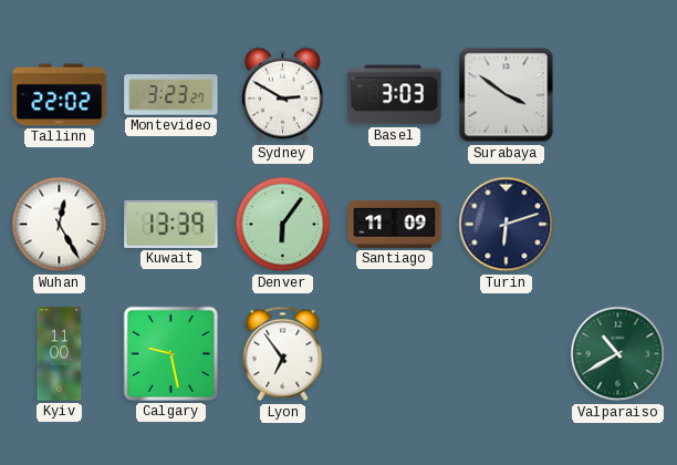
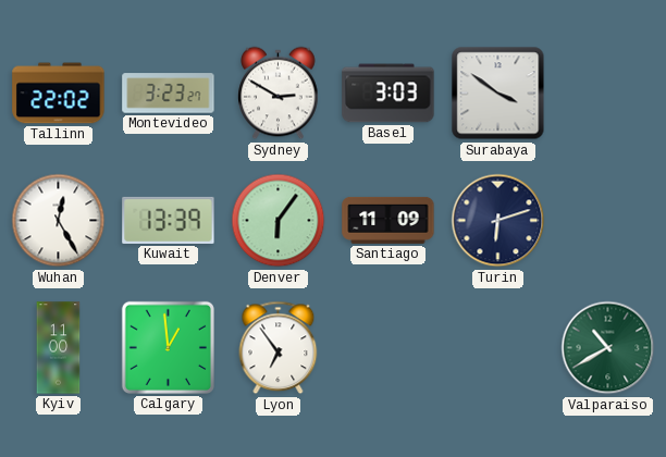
Calgary: 9:28 -> 12:59
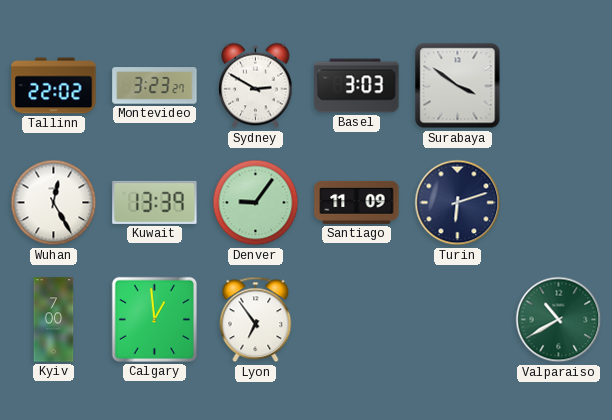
Denver: 6:06 -> 9:06
Kyiv: 11:00 -> 7:00
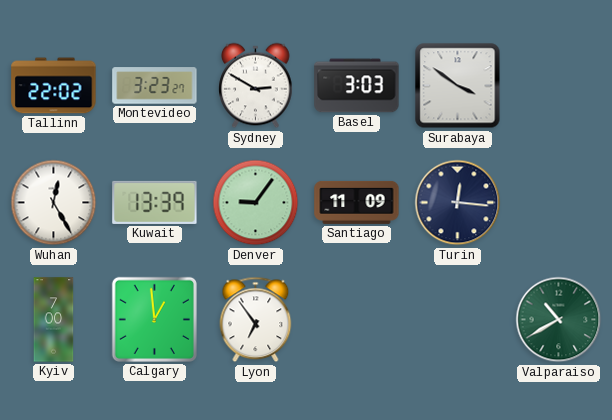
Turin: 6:12 -> 12:16
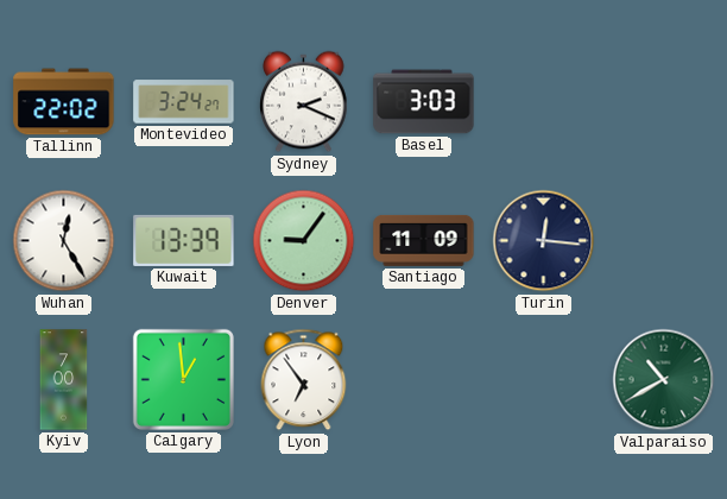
Montevideo: 3:23 -> 3:24
Sydney: 2:50 -> 2:19
Surabaya: 3:51 -> none
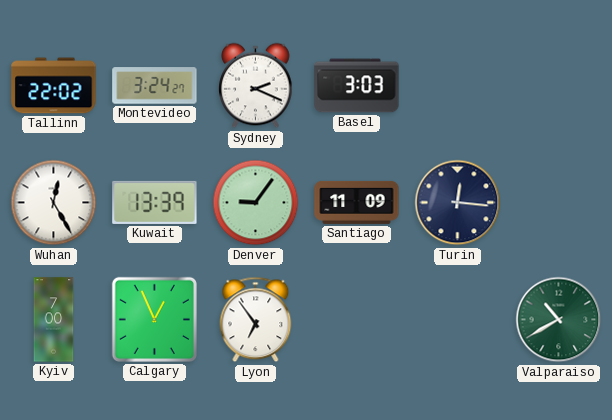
Calgary: 12:59 -> 12:56
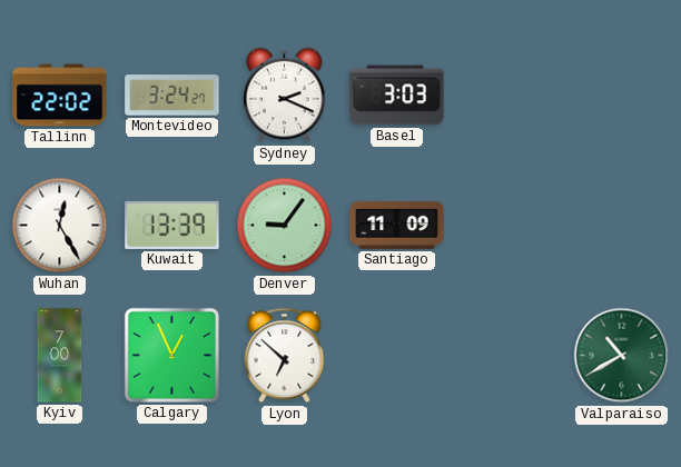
Turin: 12:16 -> none
Lyon: 6:54 -> 6:52
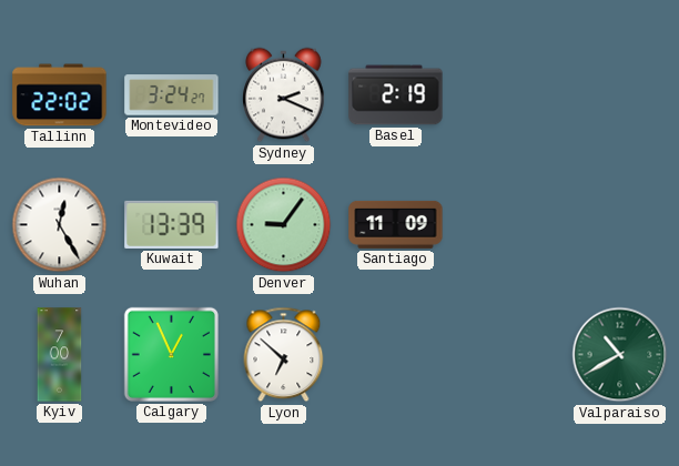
Basel: 3:03 -> 2:19
